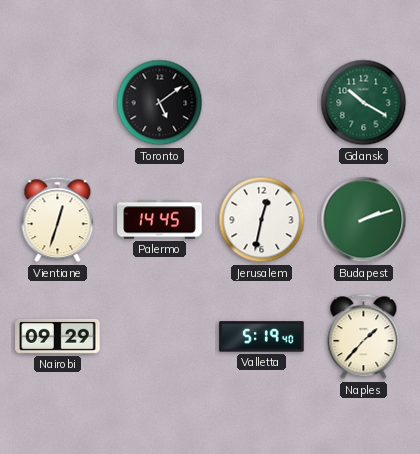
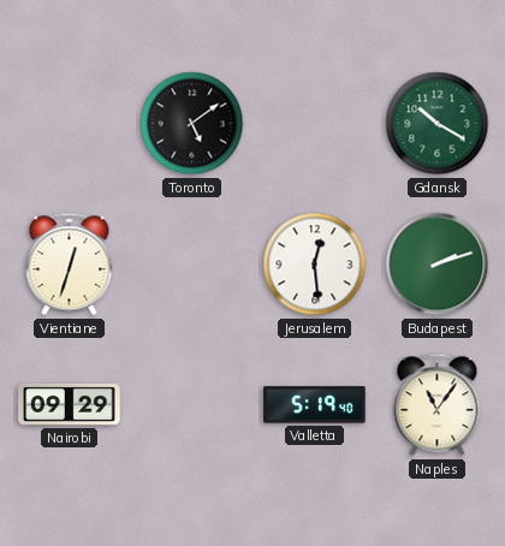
Palermo: 14:45 -> none
Jerusalem: 12:32 -> 12:29
Naples: 1:37 -> 11:06
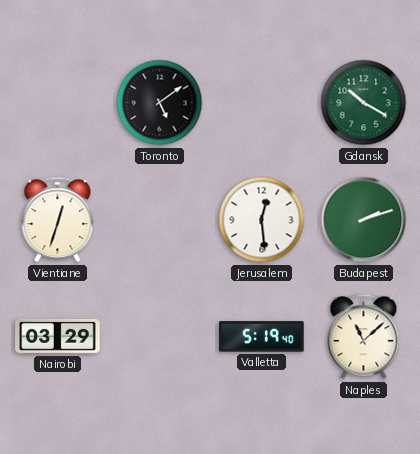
Nairobi: 09:29 -> 03:29
Naples: 11:06 -> 11:08
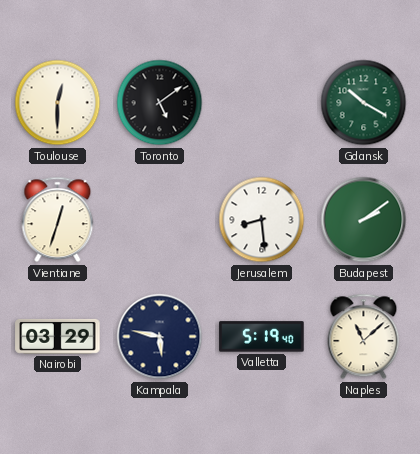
Toulouse: none -> 12:30
Jerusalem: 12:29 -> 8:29
Budapest: 2:12 -> 2:09
Kampala: none -> 5:47
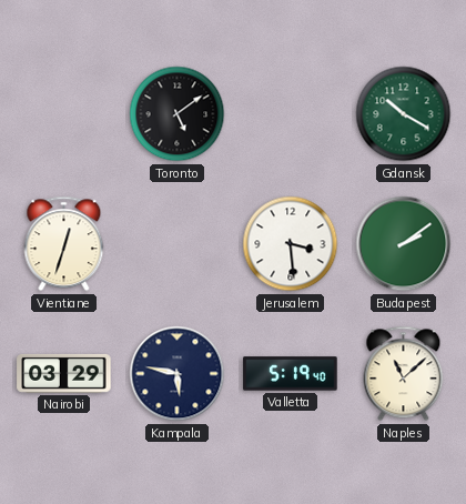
Toulouse: 12:30 -> none
Jerusalem: 8:29 -> 3:29
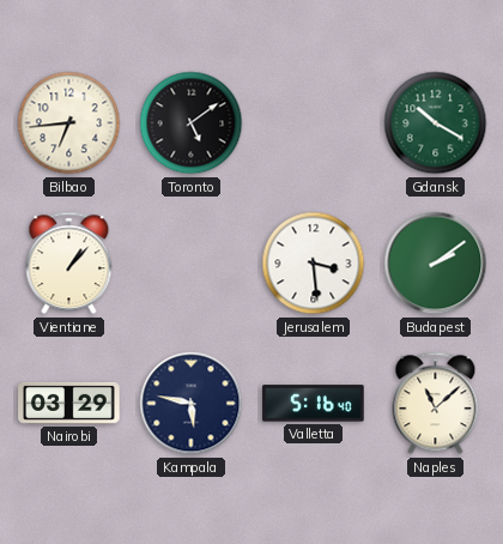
Bilbao: none -> 6:44
Vientiane: 12:33 -> 1:07
Valletta: 5:19 -> 5:16
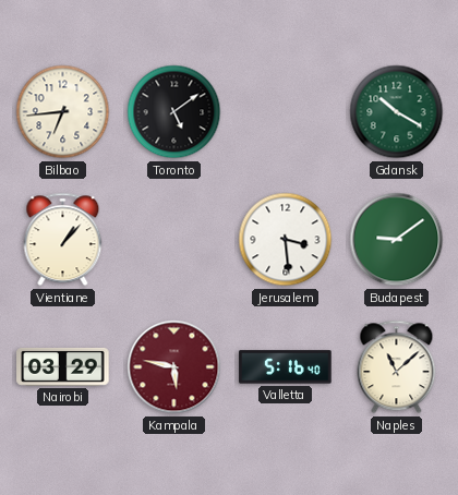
Budapest: 2:09 -> 9:09
Kampala dial: navy -> burgundy
